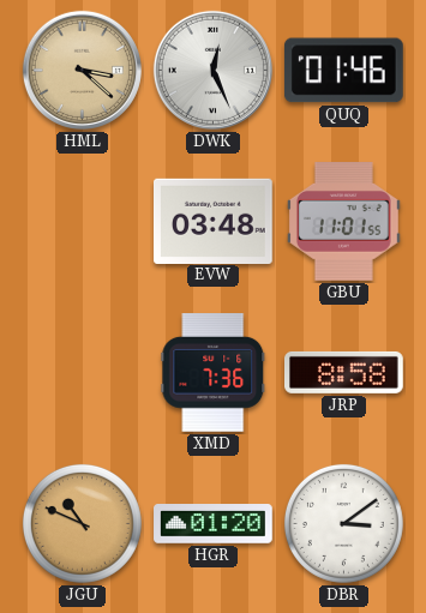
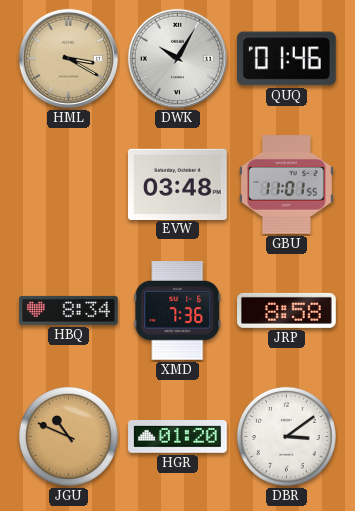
HML: 3:22 -> 3:20
DWK: 12:26 -> 10:05
HBQ: none -> 8:34
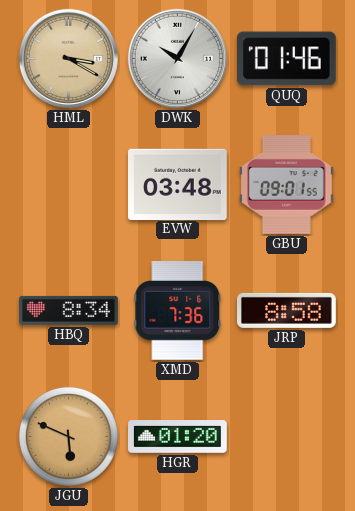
GBU: 11:01 -> 09:01
JGU: 10:49 -> 5:49
DBR: 3:09 -> none
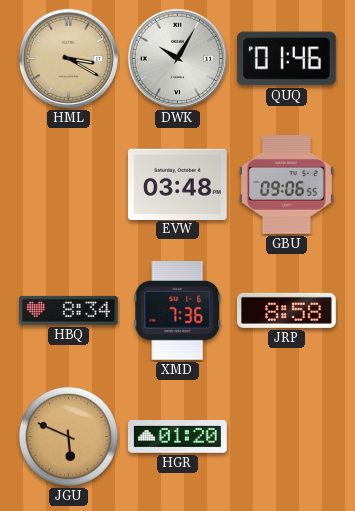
GBU: 09:01 -> 09:06
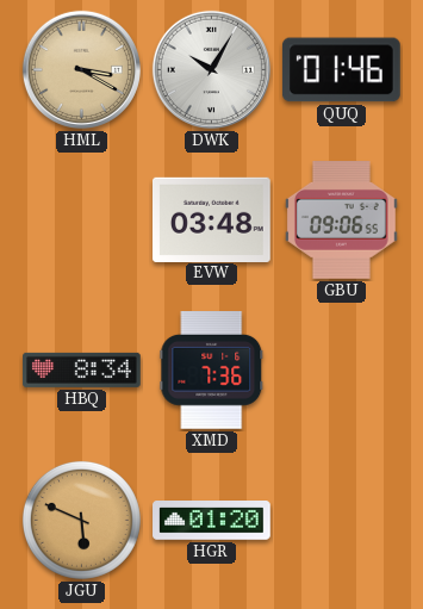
JRP: 8:58 -> none
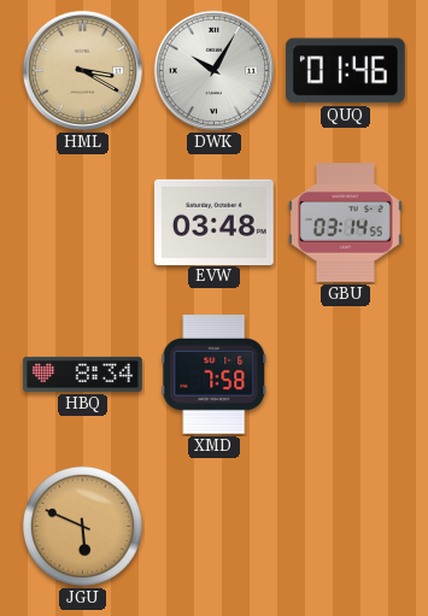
GBU: 09:06 -> 03:14
XMD: 7:36 -> 7:58
HGR: 01:20 -> none
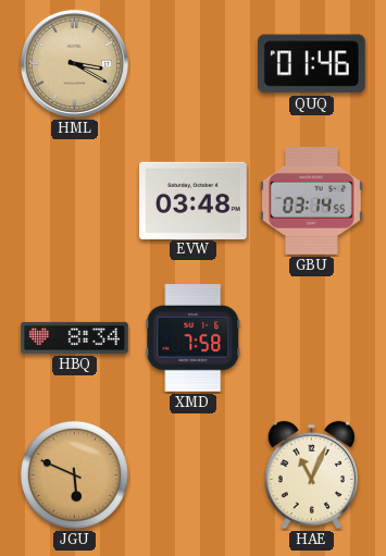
DWK: 10:05 -> none
HAE: none -> 11:04
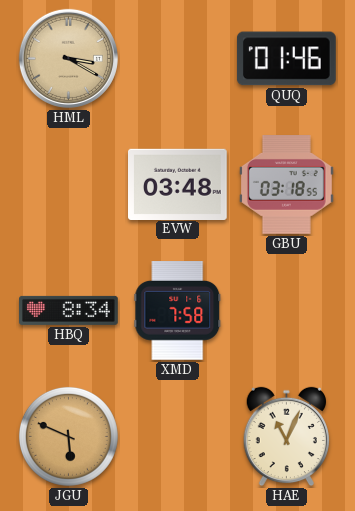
GBU: 03:14 -> 03:18
